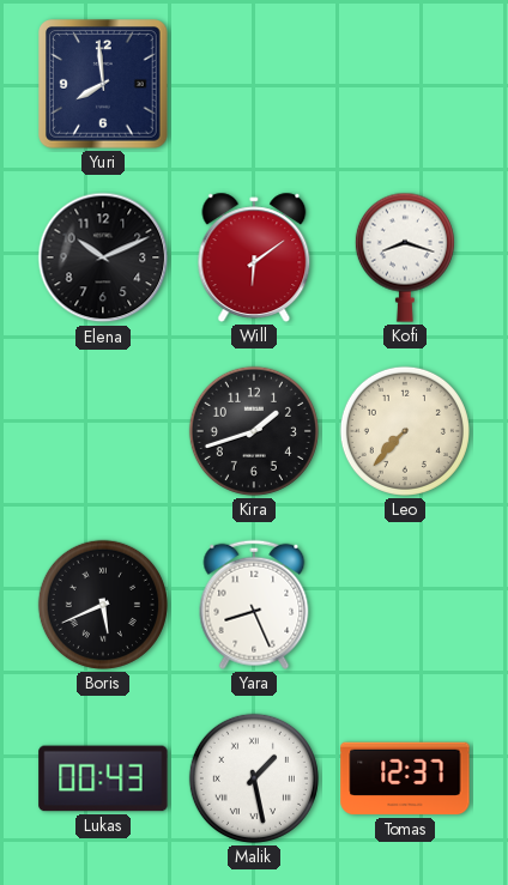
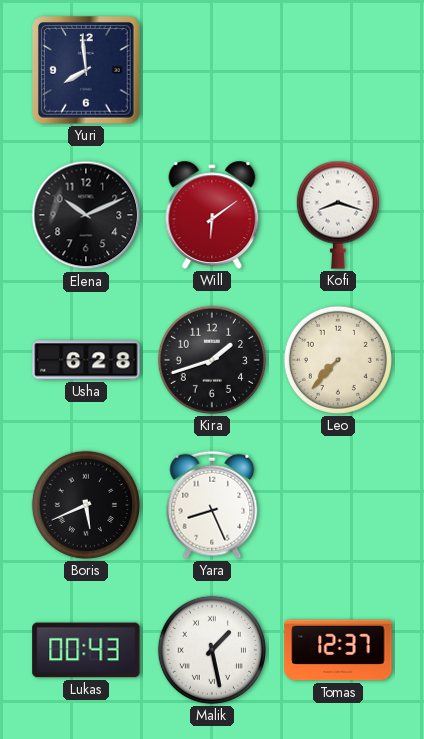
Usha: none -> 6:28
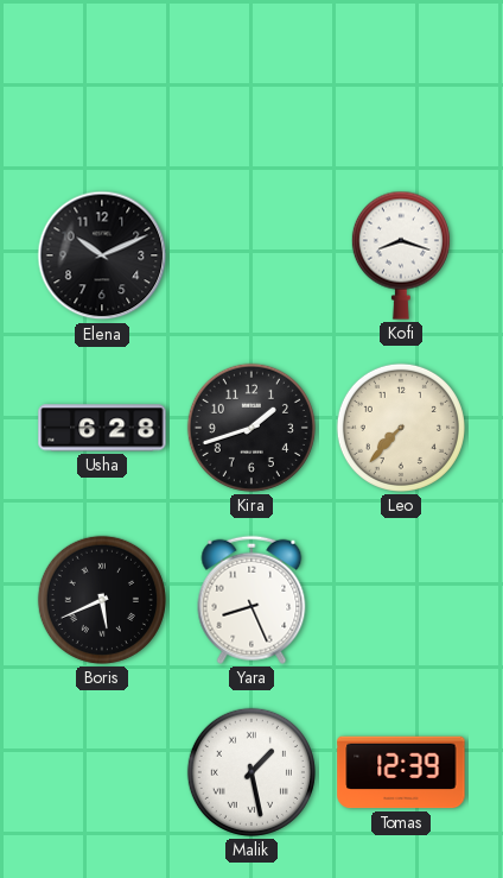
Yuri: 7:59 -> none
Will: 6:09 -> none
Lukas: 00:43 -> none
Tomas: 12:37 -> 12:39
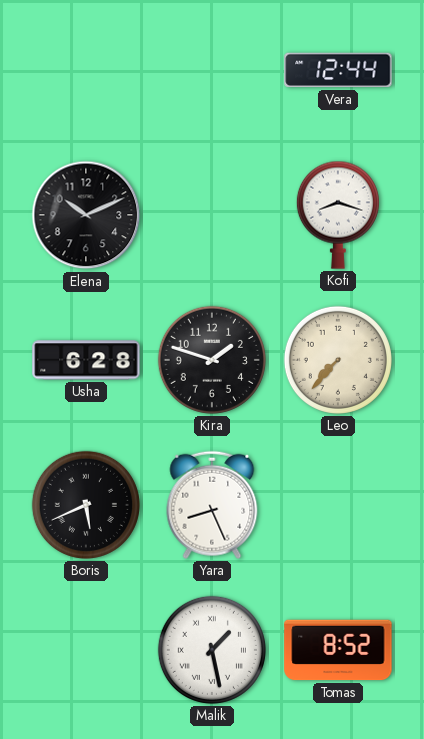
Vera: none -> 12:44
Kira: 1:42 -> 1:48
Tomas: 12:39 -> 8:52
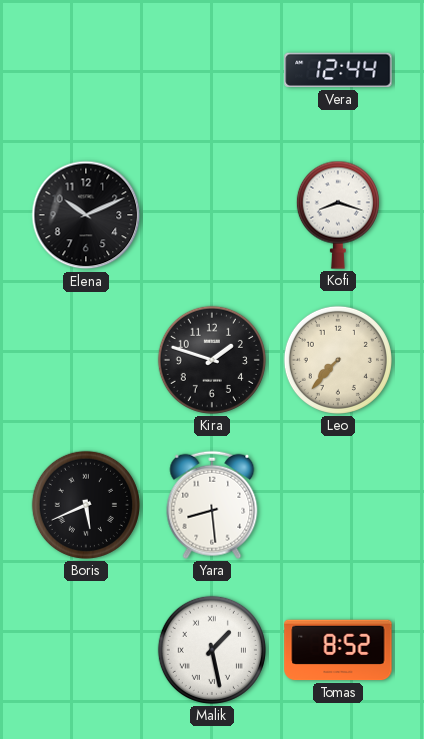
Usha: 6:28 -> none
Yara: 8:26 -> 8:29
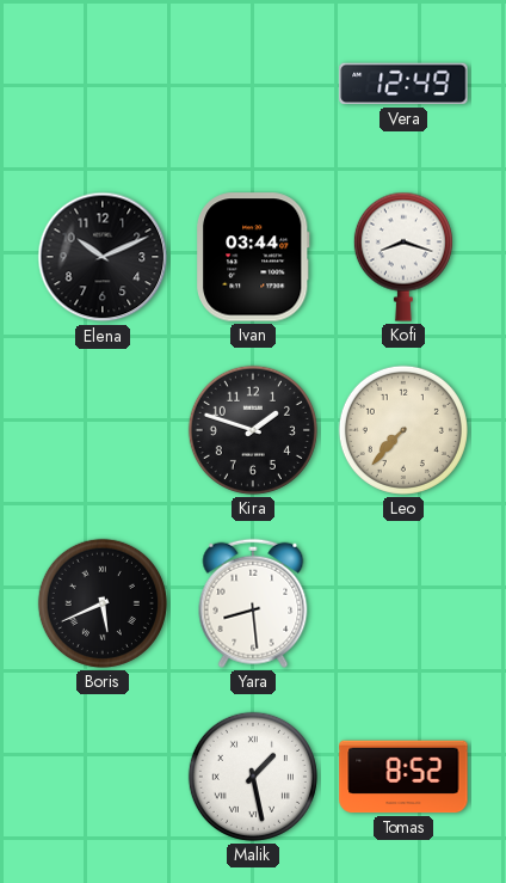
Vera: 12:44 -> 12:49
Ivan: none -> 03:44
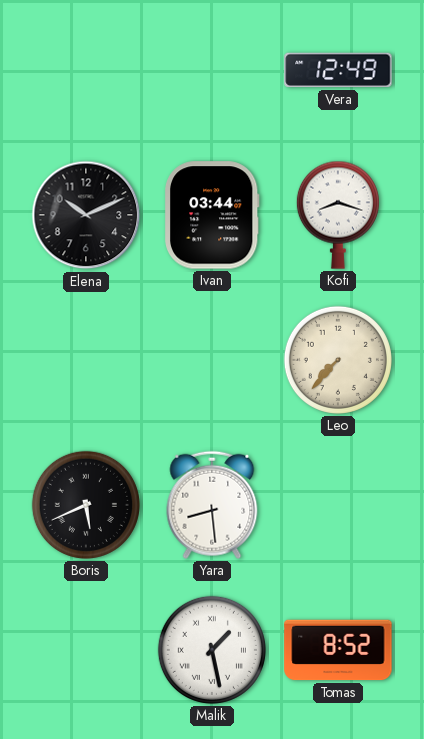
Kira: 1:48 -> none
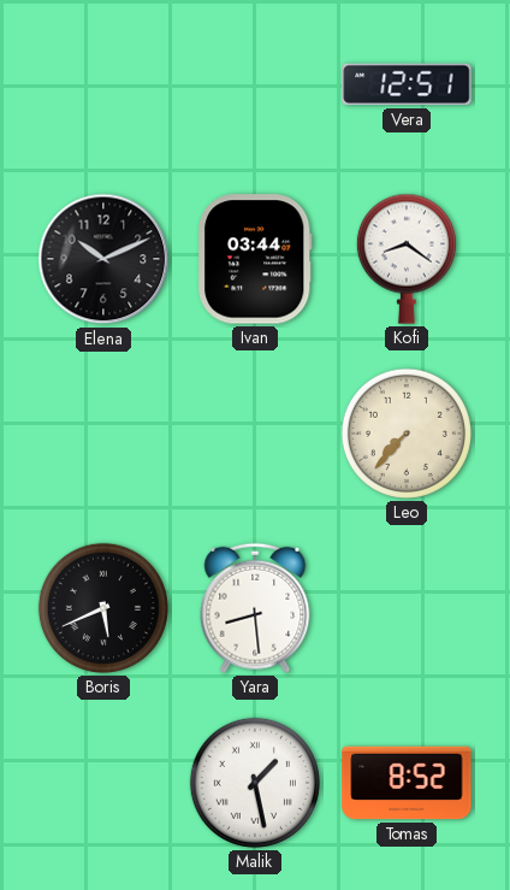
Vera: 12:49 -> 12:51
Kofi: 8:18 -> 8:21
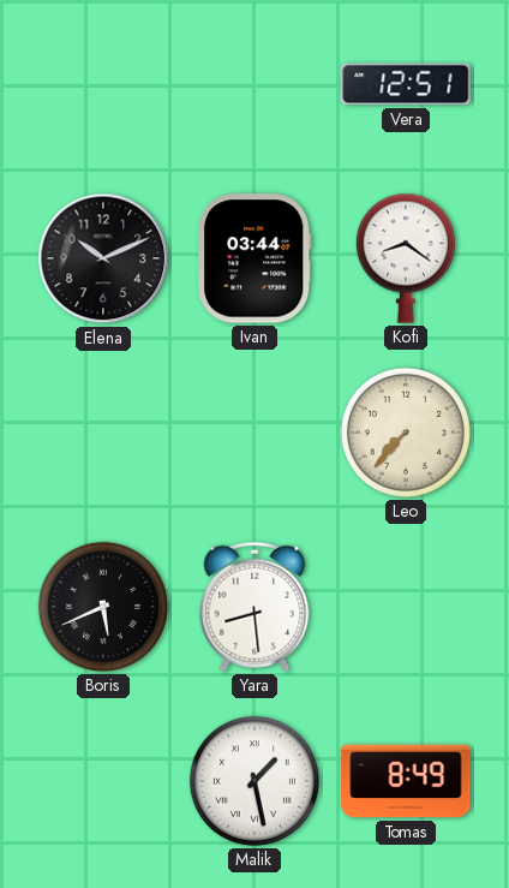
Tomas: 8:52 -> 8:49
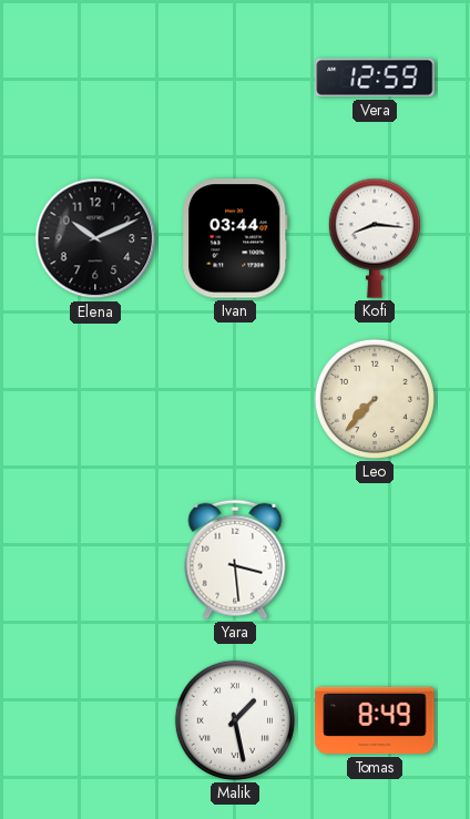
Vera: 12:51 -> 12:59
Kofi: 8:21 -> 8:16
Boris: 5:41 -> none
Yara: 8:29 -> 3:29
